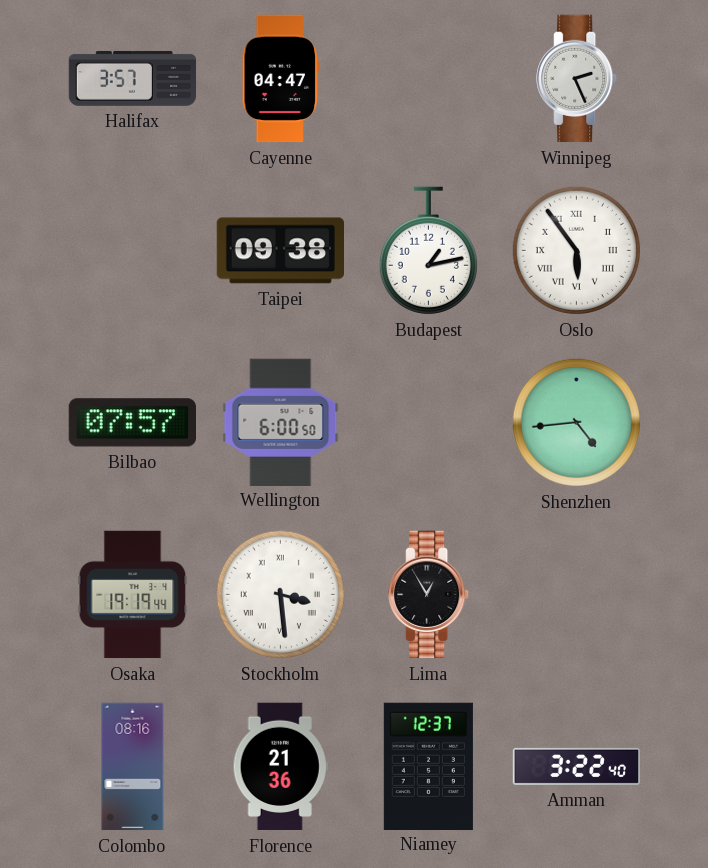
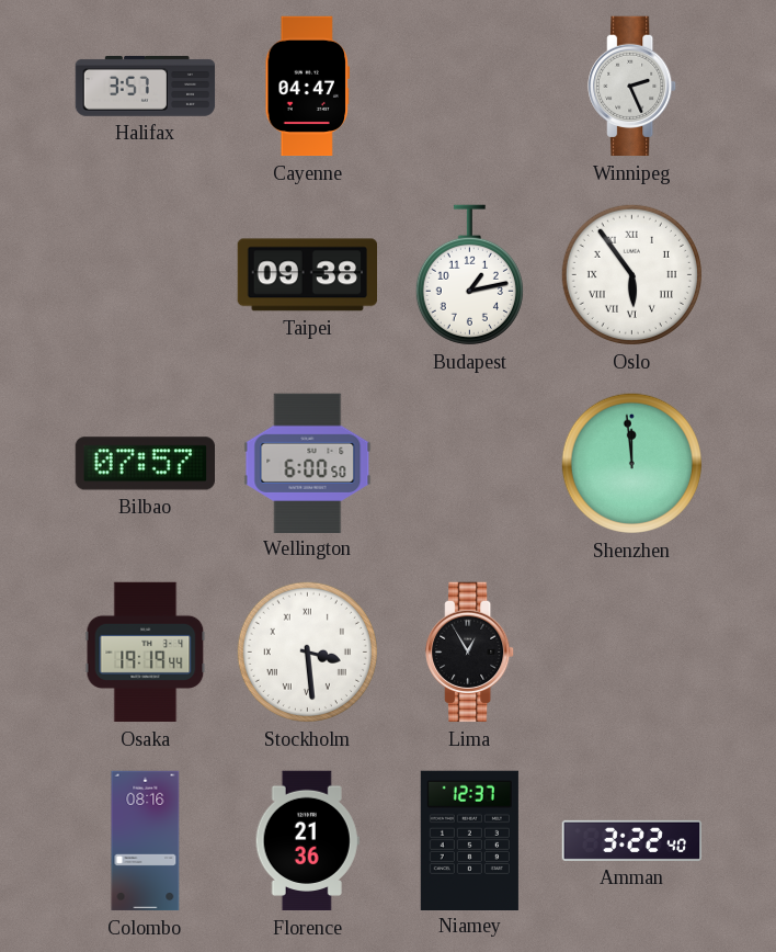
Shenzhen: 4:44 -> 11:59
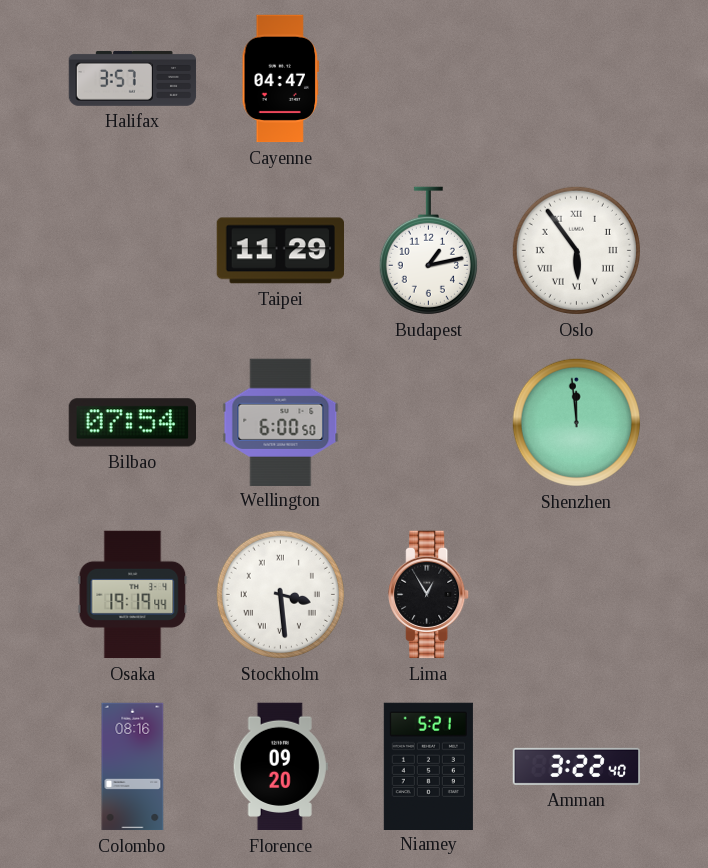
Winnipeg: 2:26 -> none
Taipei: 09:38 -> 11:29
Bilbao: 07:57 -> 07:54
Florence: 21:36 -> 09:20
Niamey: 12:37 -> 5:21
